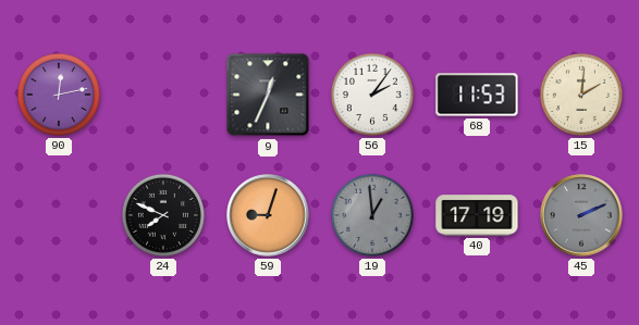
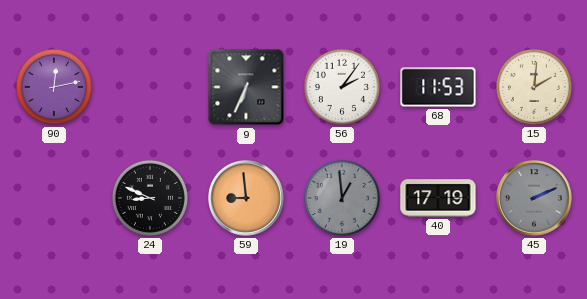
9: 12:34 -> 6:34
24: 7:49 -> 8:49
59: 9:03 -> 8:59
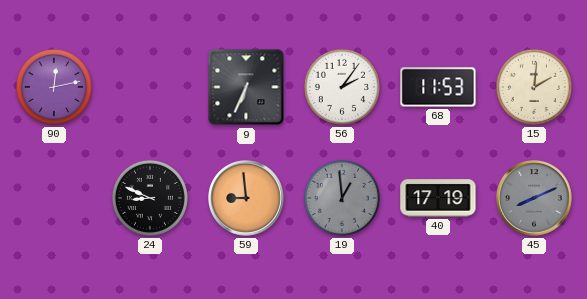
45: 2:11 -> 8:11
